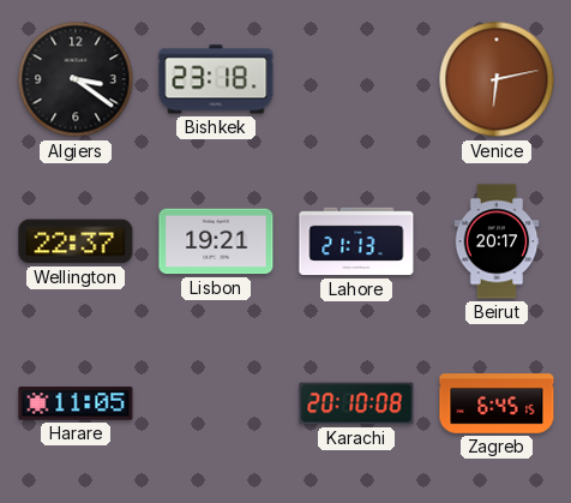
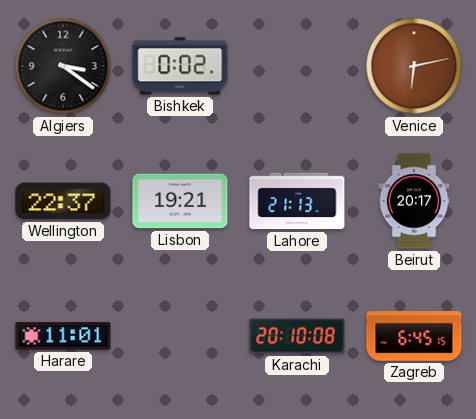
Bishkek: 23:18 -> 0:02
Harare: 11:05 -> 11:01
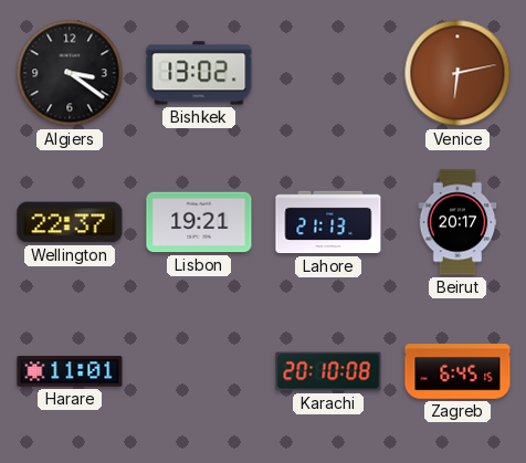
Bishkek: 0:02 -> 13:02
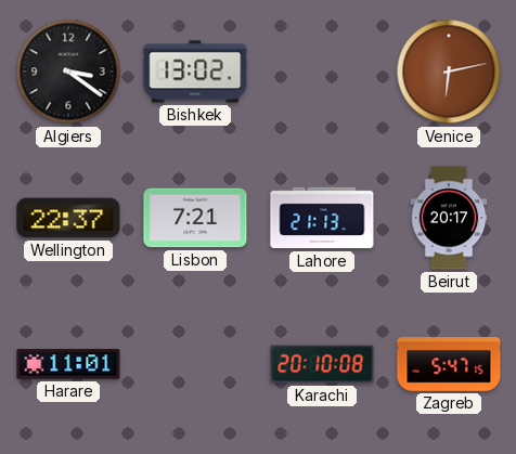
Lisbon: 19:21 -> 7:21
Zagreb: 6:45 -> 5:47
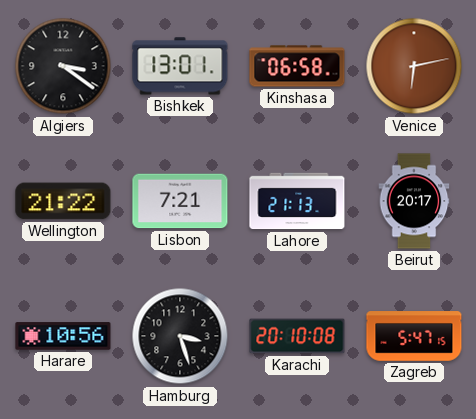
Bishkek: 13:02 -> 13:01
Kinshasa: none -> 06:58
Wellington: 22:37 -> 21:22
Harare: 11:01 -> 10:56
Hamburg: none -> 3:27
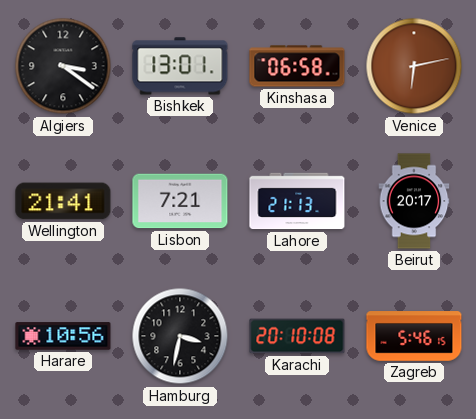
Wellington: 21:22 -> 21:41
Hamburg: 3:27 -> 3:32
Zagreb: 5:47 -> 5:46
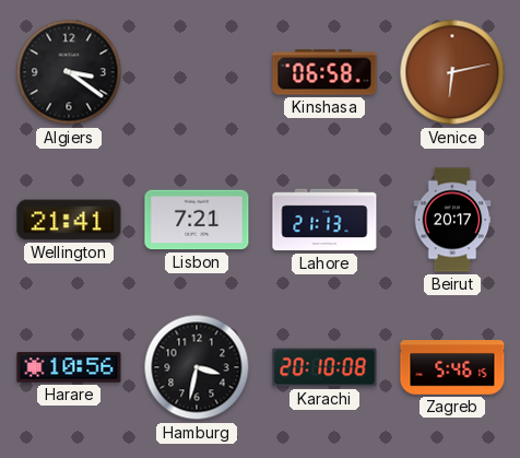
Bishkek: 13:01 -> none
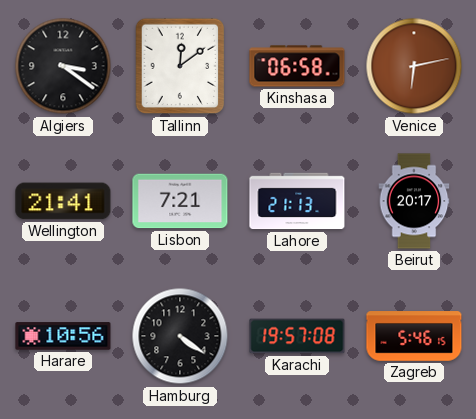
Tallinn: none -> 12:09
Hamburg: 3:32 -> 4:21
Karachi: 20:10 -> 19:57
